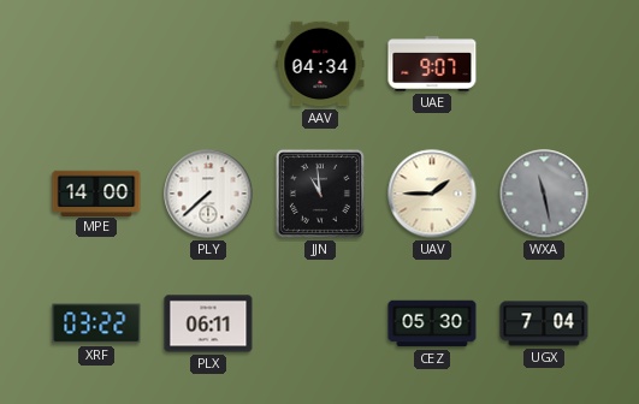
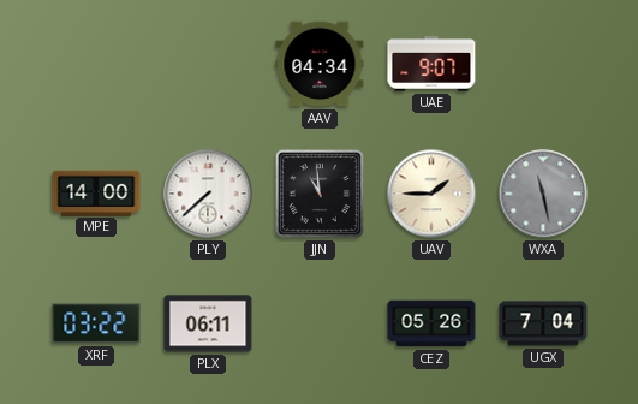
CEZ: 05:30 -> 05:26
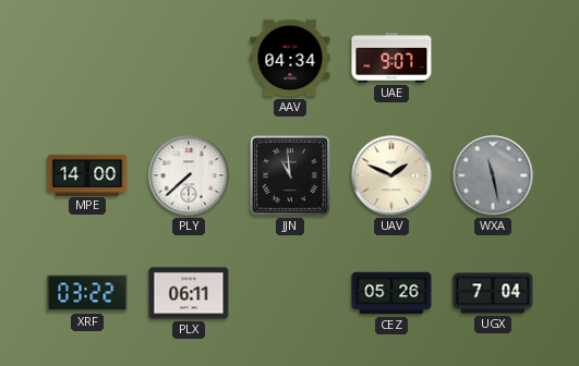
UAV: 1:45 -> 1:49
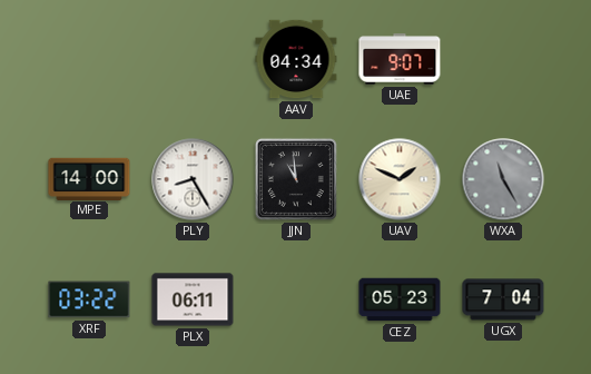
PLY: 7:38 -> 8:25
WXA: 11:28 -> 11:25
CEZ: 05:26 -> 05:23
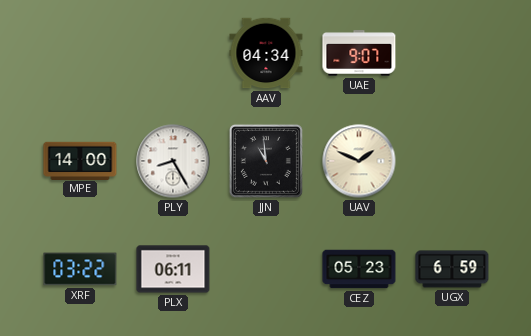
WXA: 11:25 -> none
UGX: 7:04 -> 6:59
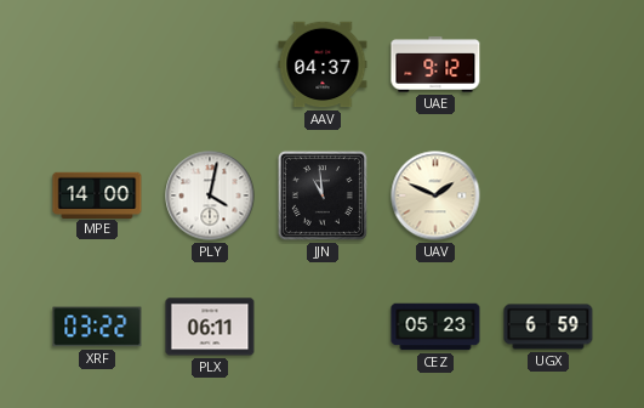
AAV: 04:34 -> 04:37
UAE: 9:07 -> 9:12
PLY: 8:25 -> 4:02
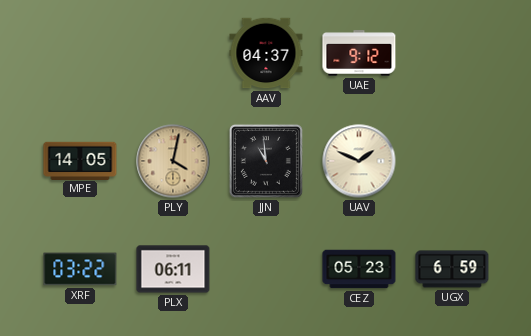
MPE: 14:00 -> 14:05
PLY dial: white -> champagne
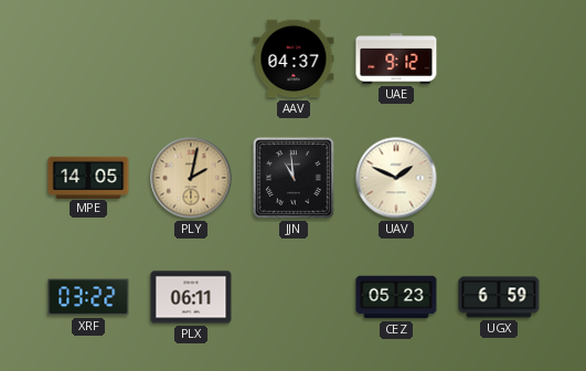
PLY: 4:02 -> 2:02
